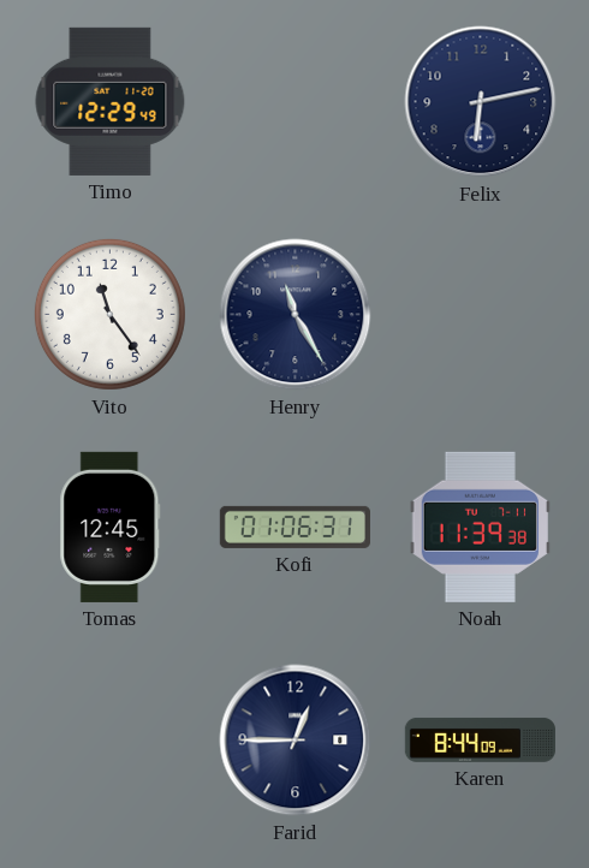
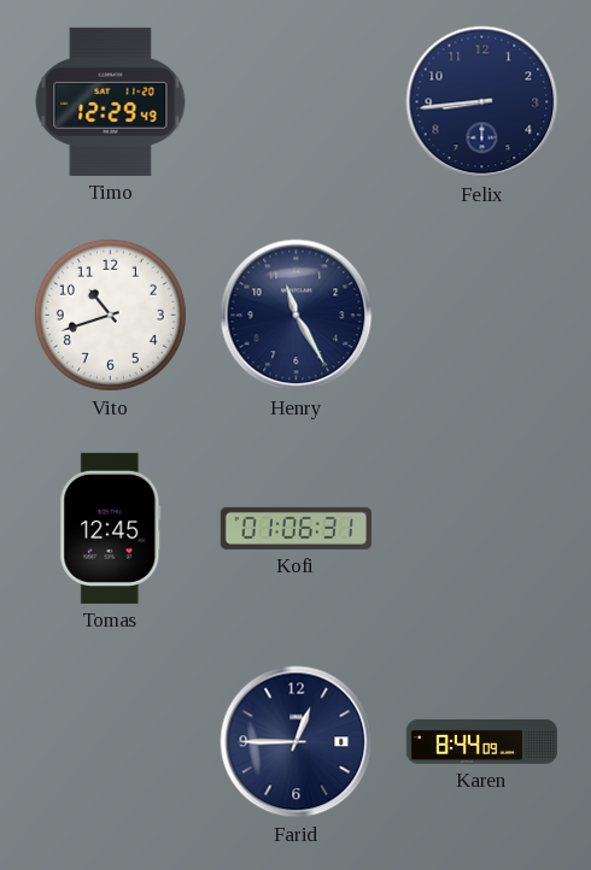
Felix: 6:13 -> 8:44
Vito: 11:24 -> 10:42
Noah: 11:39 -> none
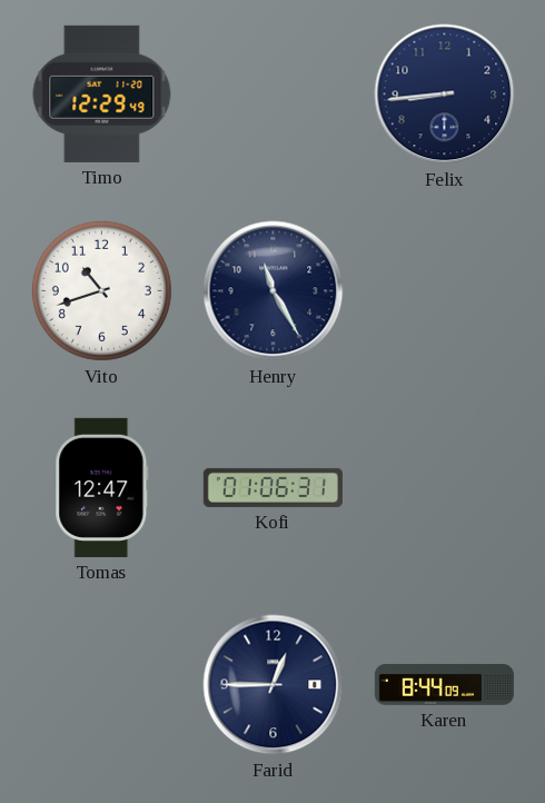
Tomas: 12:45 -> 12:47
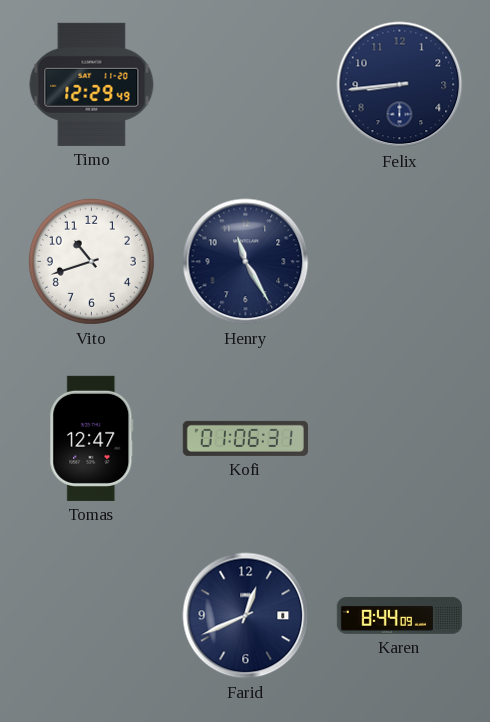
Farid: 12:45 -> 12:41
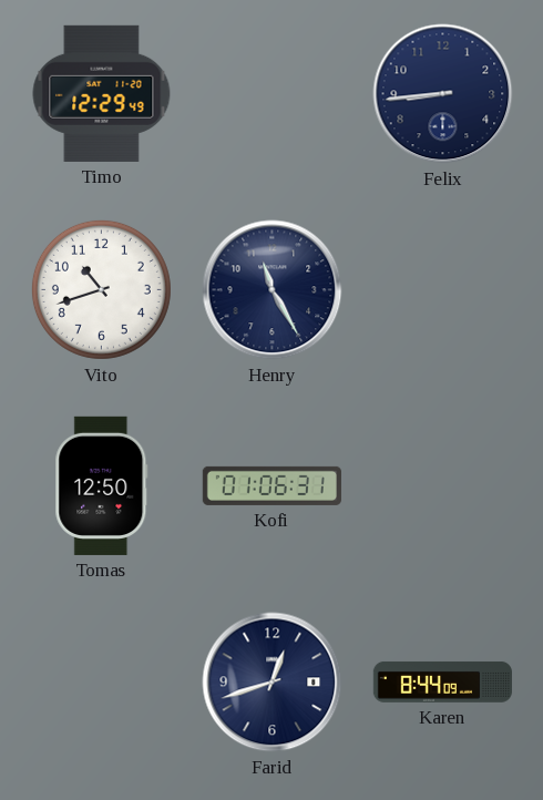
Tomas: 12:47 -> 12:50
Farid: 12:41 -> 12:42
